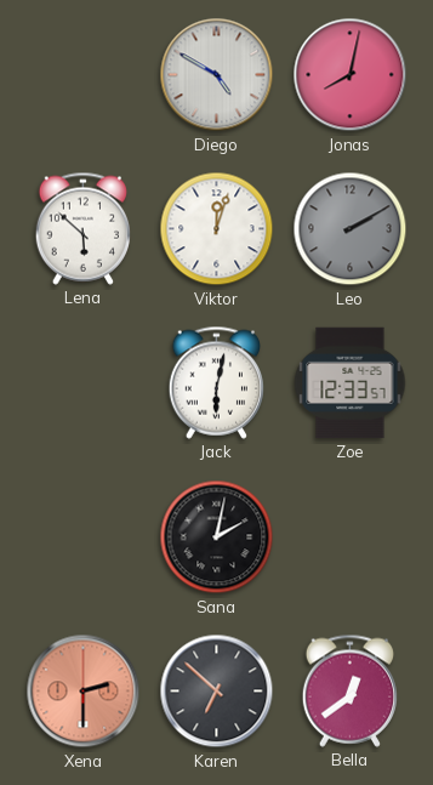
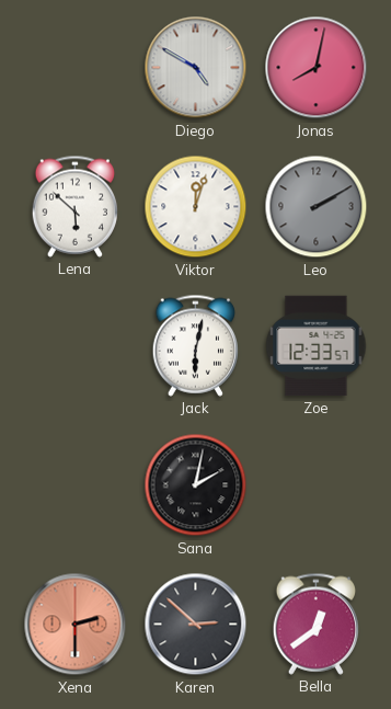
Karen: 6:52 -> 2:52
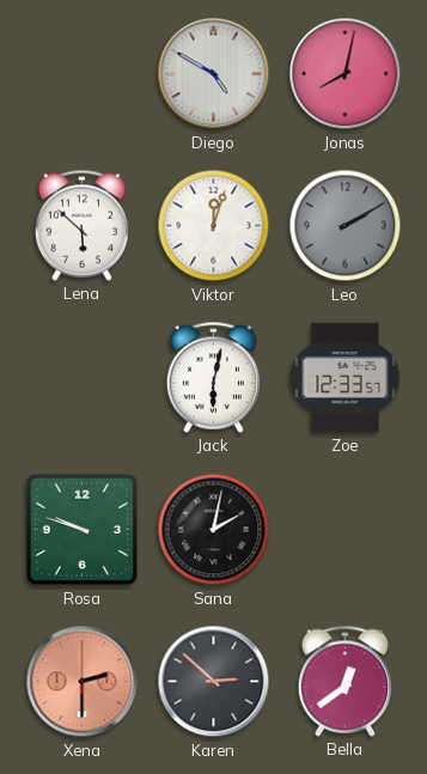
Rosa: none -> 9:48
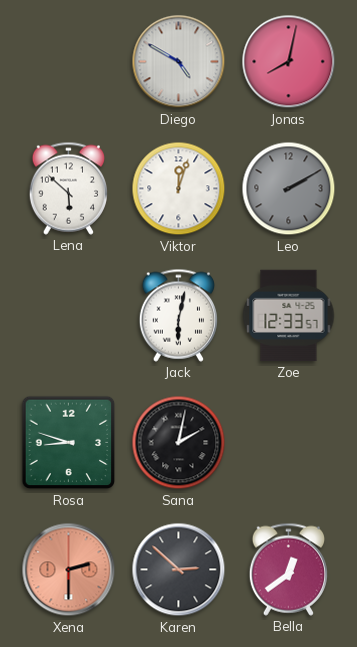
Rosa: 9:48 -> 8:48
